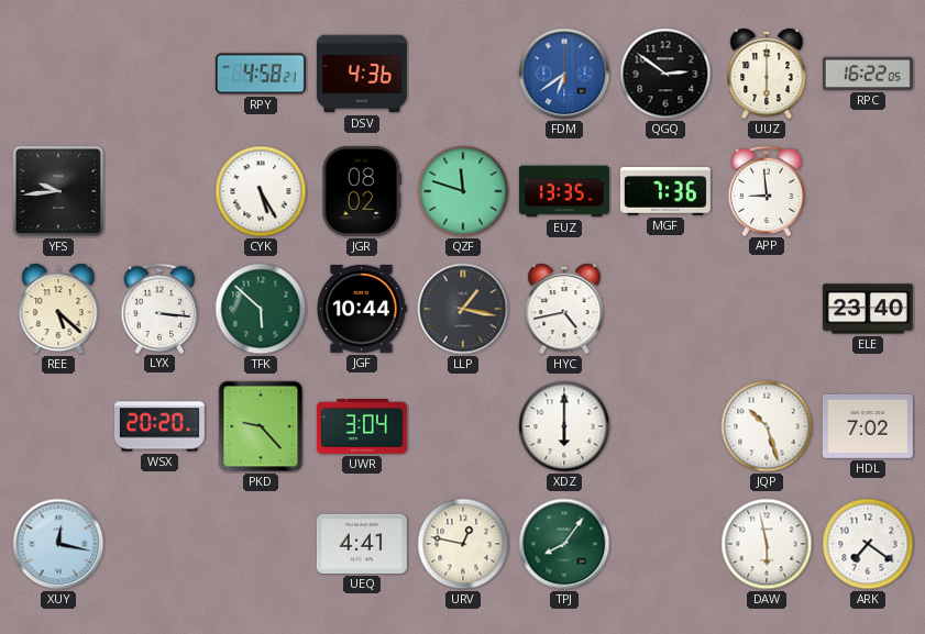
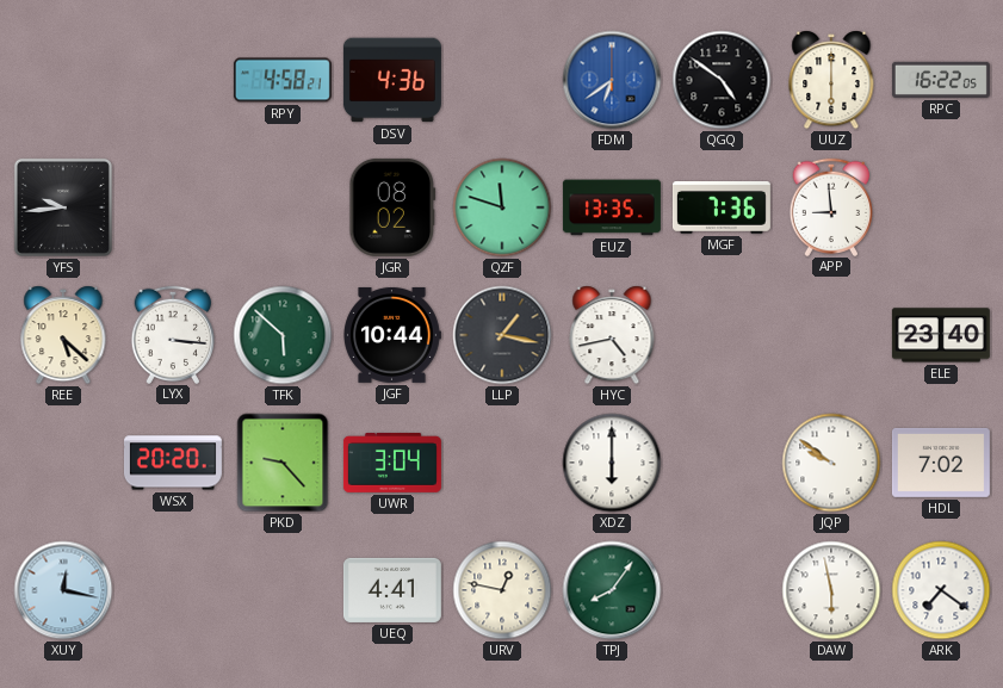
QGQ: 2:51 -> 4:51
CYK: 5:25 -> none
JQP: 10:27 -> 9:51
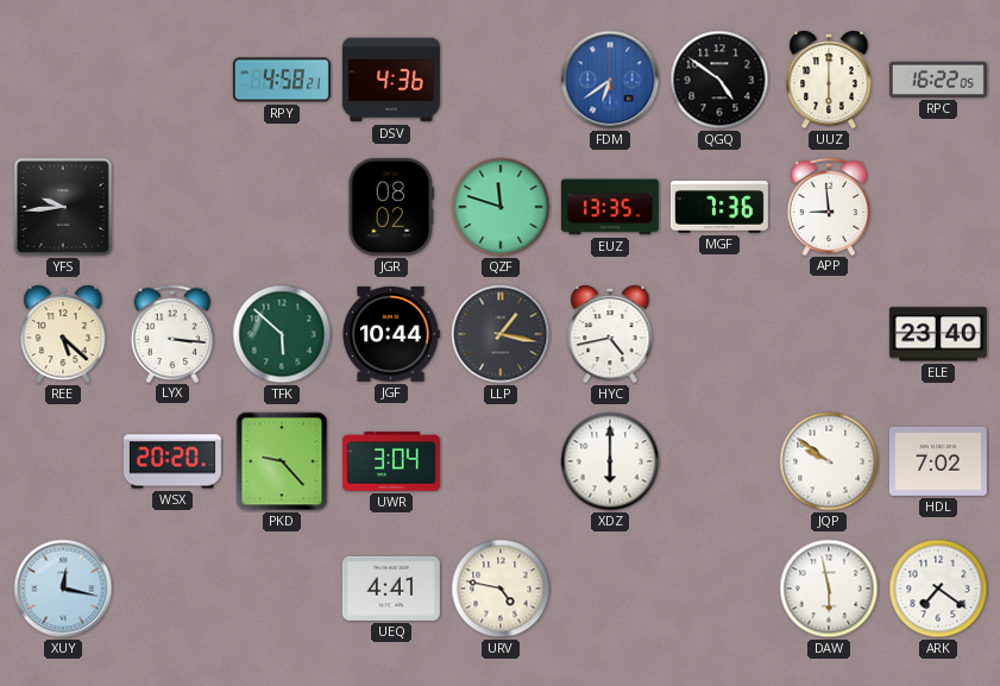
URV: 12:47 -> 4:47
TPJ: 8:06 -> none
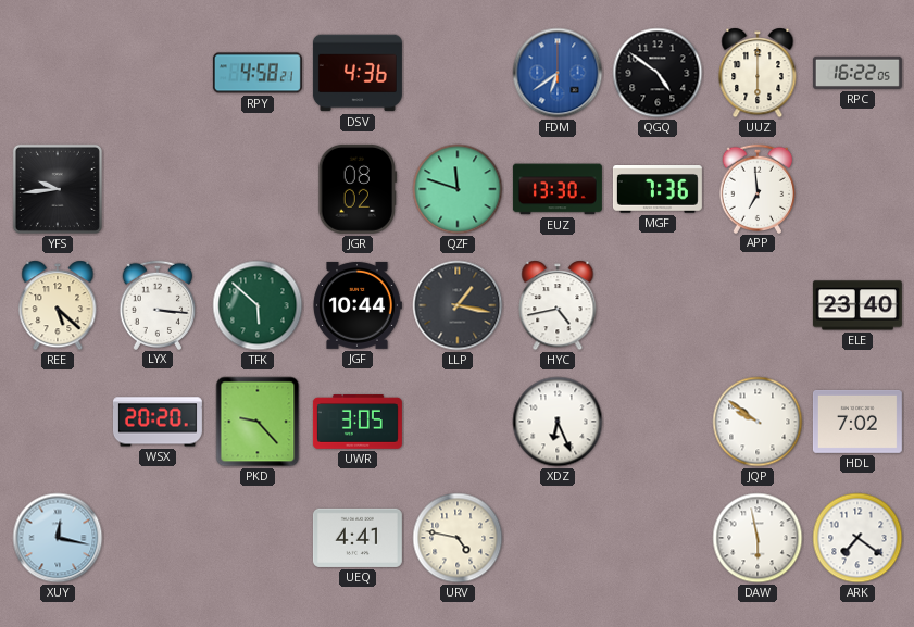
EUZ: 13:35 -> 13:30
APP: 8:59 -> 6:59
UWR: 3:04 -> 3:05
XDZ: 6:00 -> 6:26
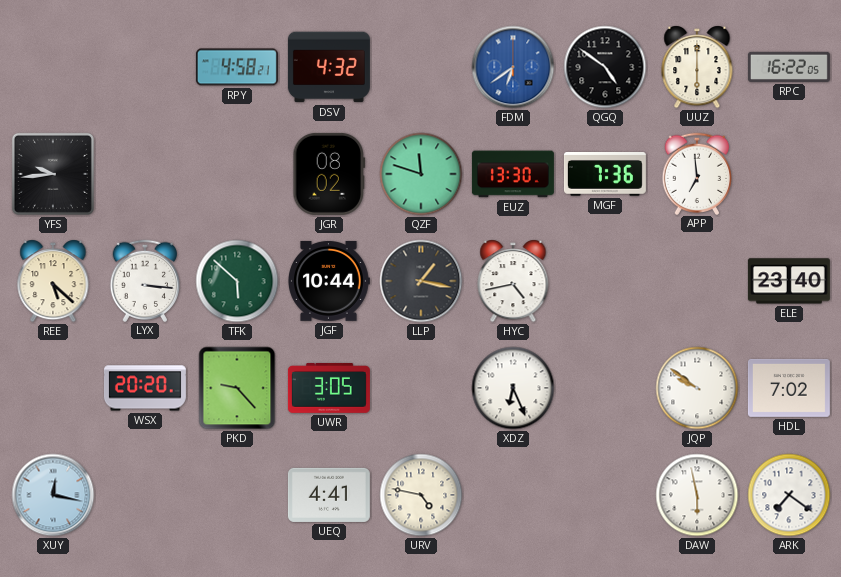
DSV: 4:36 -> 4:32
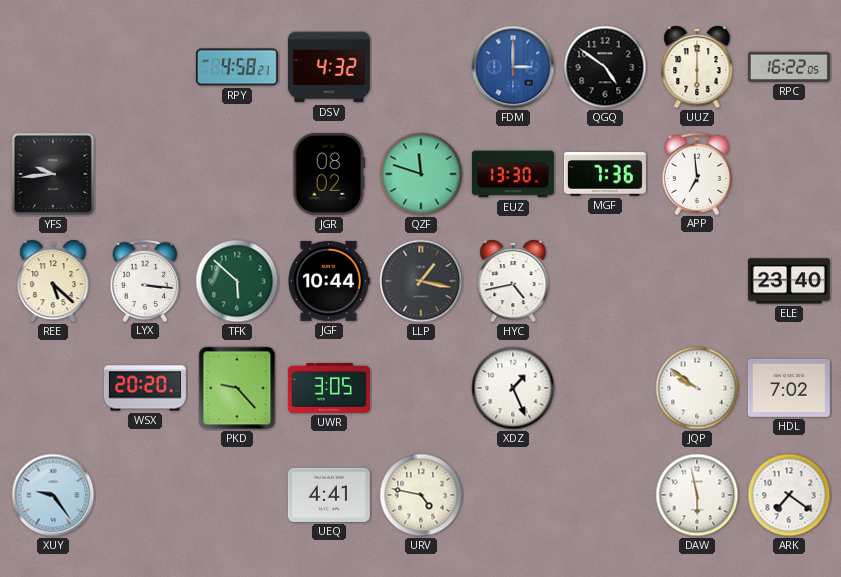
FDM: 6:39 -> 3:00
XDZ: 6:26 -> 1:26
XUY: 12:17 -> 9:24
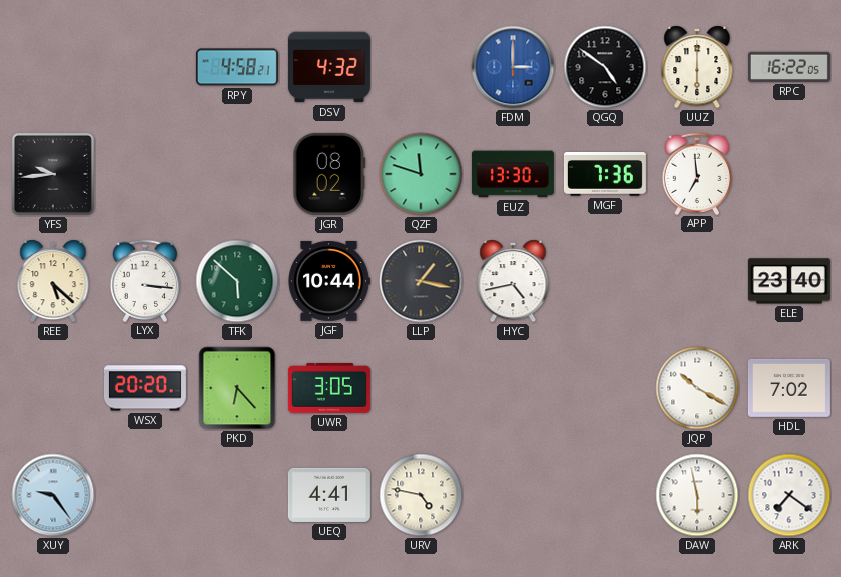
PKD: 9:23 -> 6:23
XDZ: 1:26 -> none
JQP: 9:51 -> 10:20
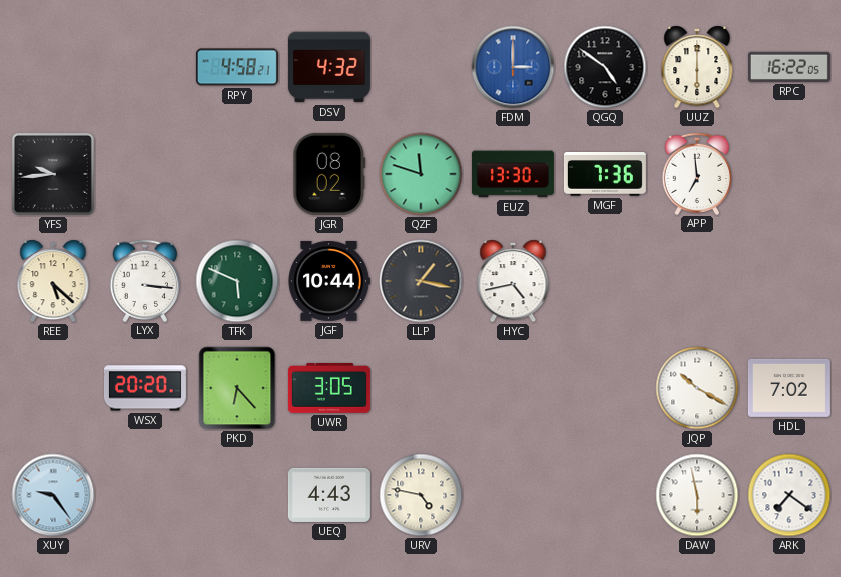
TFK: 5:52 -> 5:49
ELE: 23:40 -> none
UEQ: 4:41 -> 4:43
